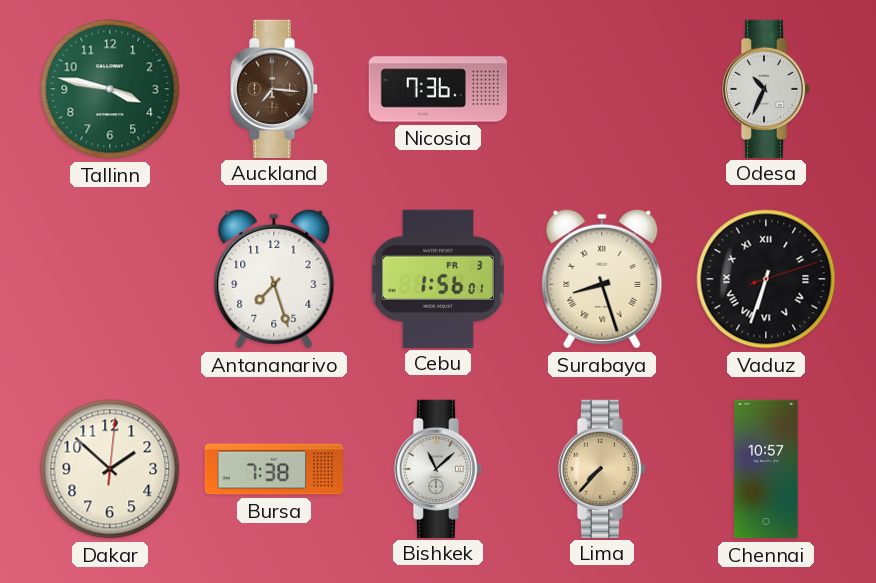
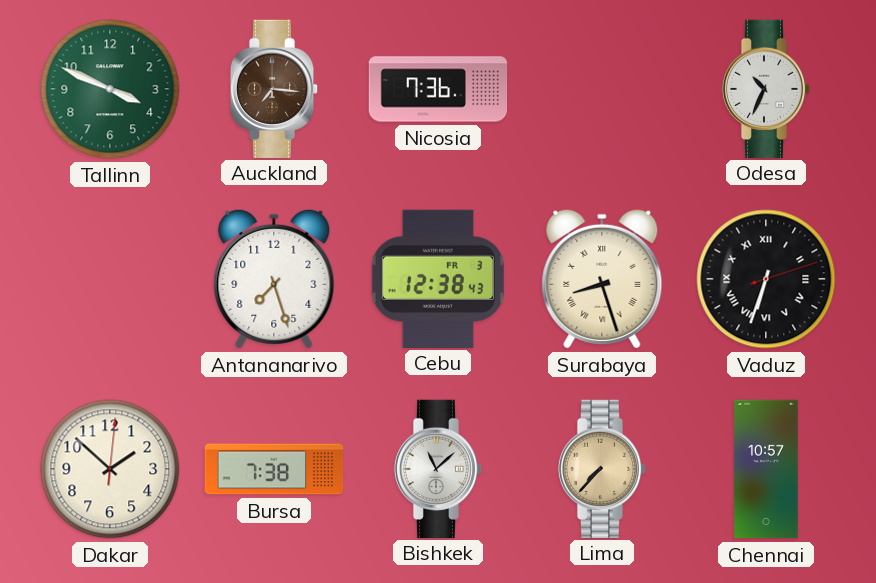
Tallinn: 3:47 -> 3:49
Cebu: 1:56 -> 12:38
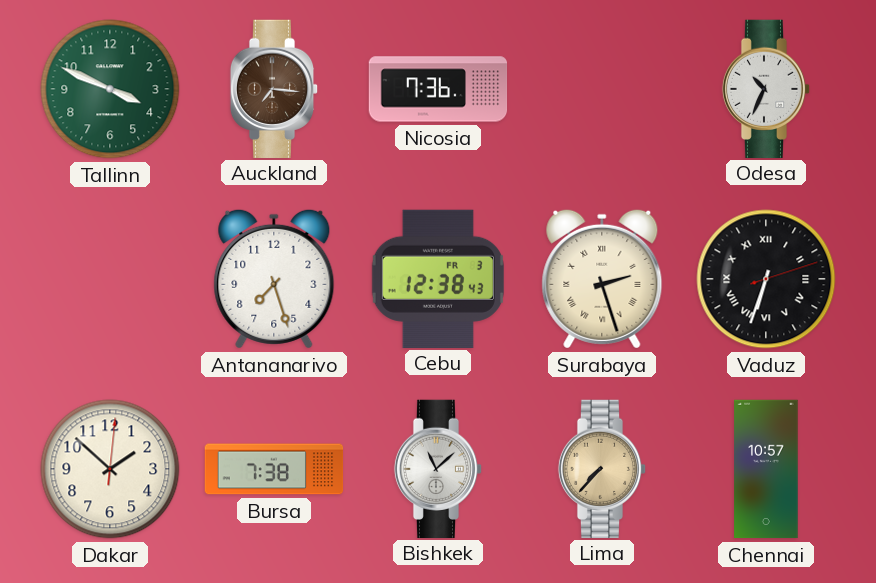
Surabaya: 8:27 -> 2:27
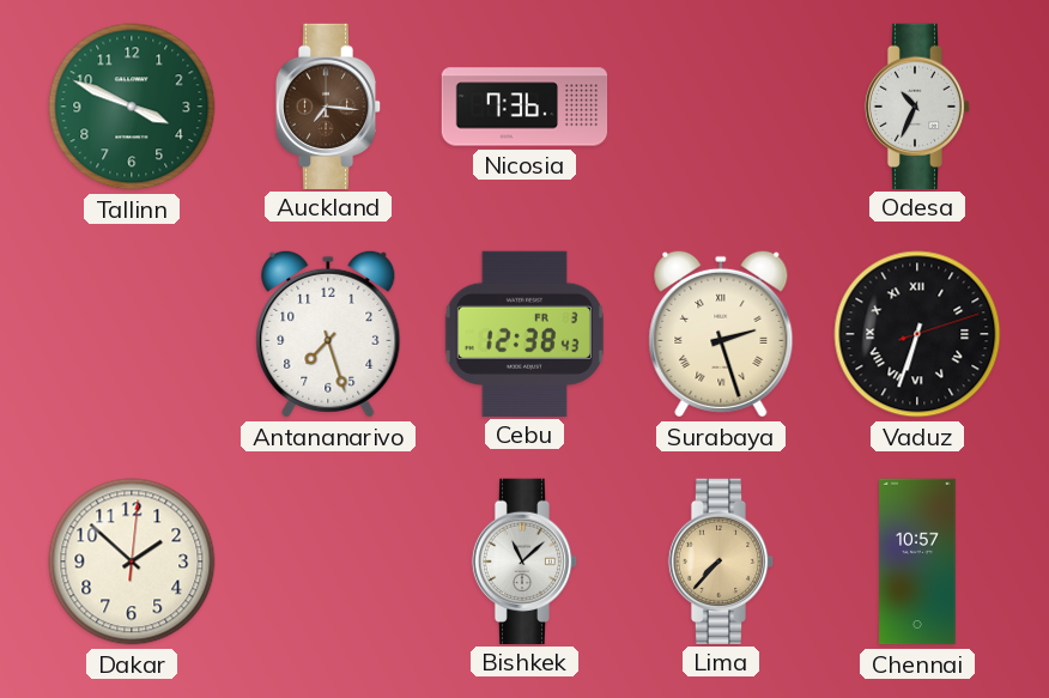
Bursa: 7:38 -> none
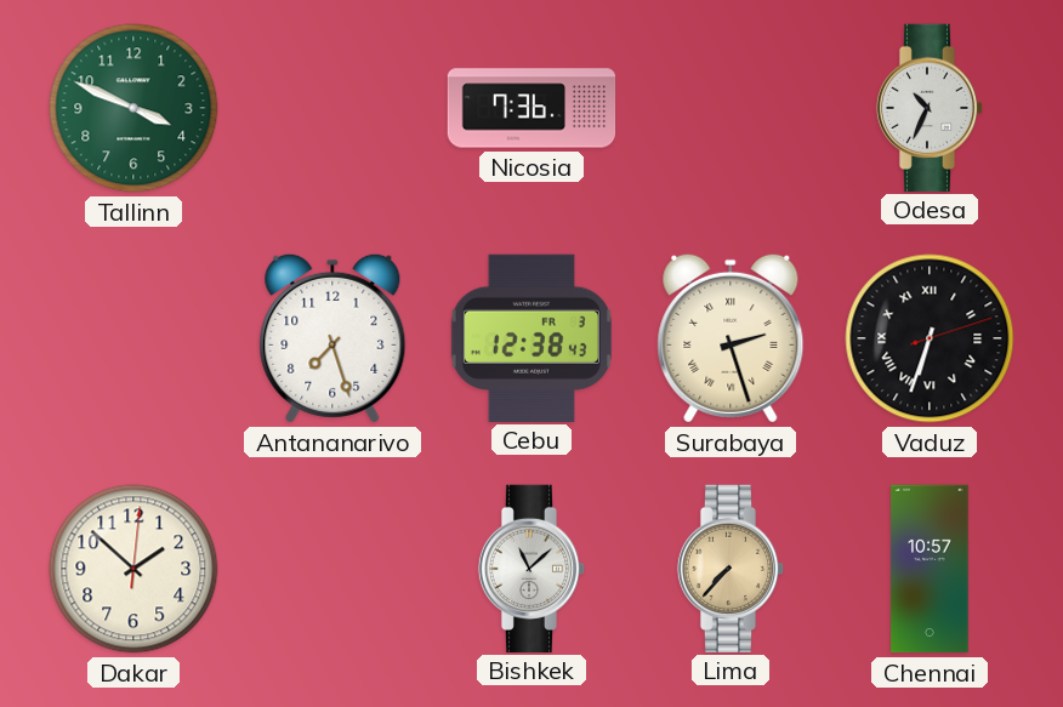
Auckland: 7:16 -> none
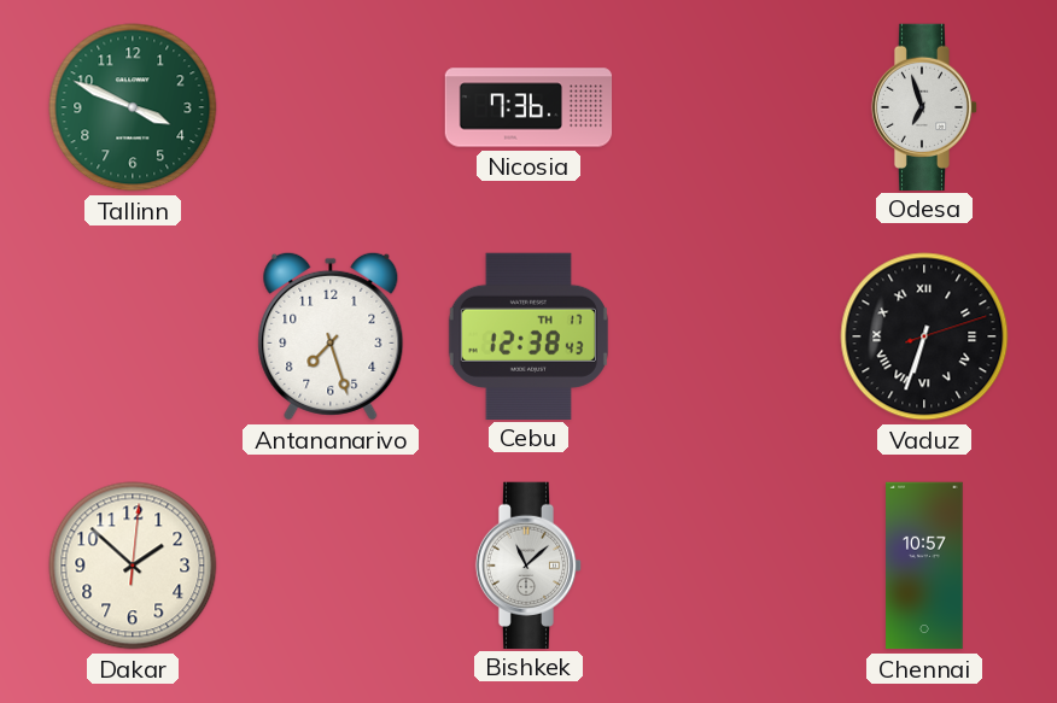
Odesa: 10:34 -> 6:57
Cebu date: FR 3 -> TH 17
Surabaya: 2:27 -> none
Lima: 7:37 -> none
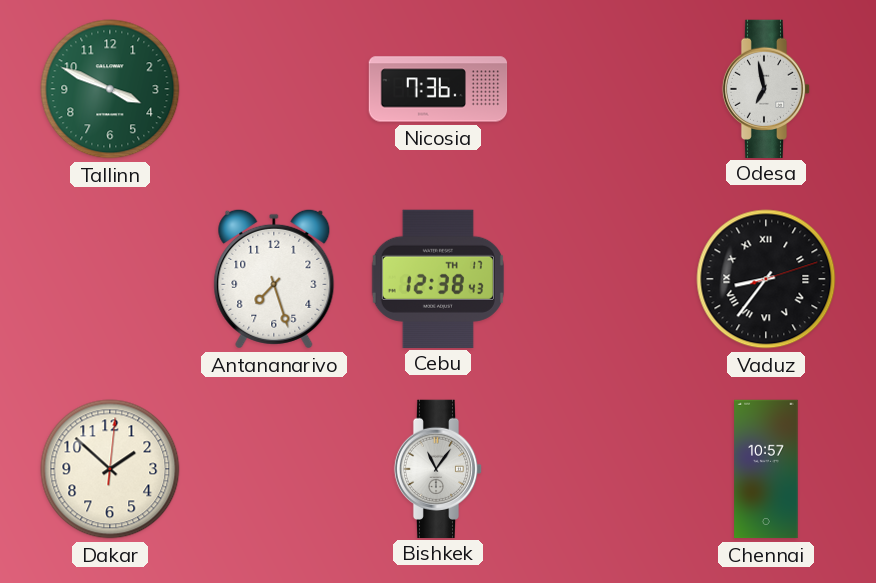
Odesa: 6:57 -> 6:58
Vaduz: 6:33 -> 8:36
Bishkek: 11:08 -> 11:06
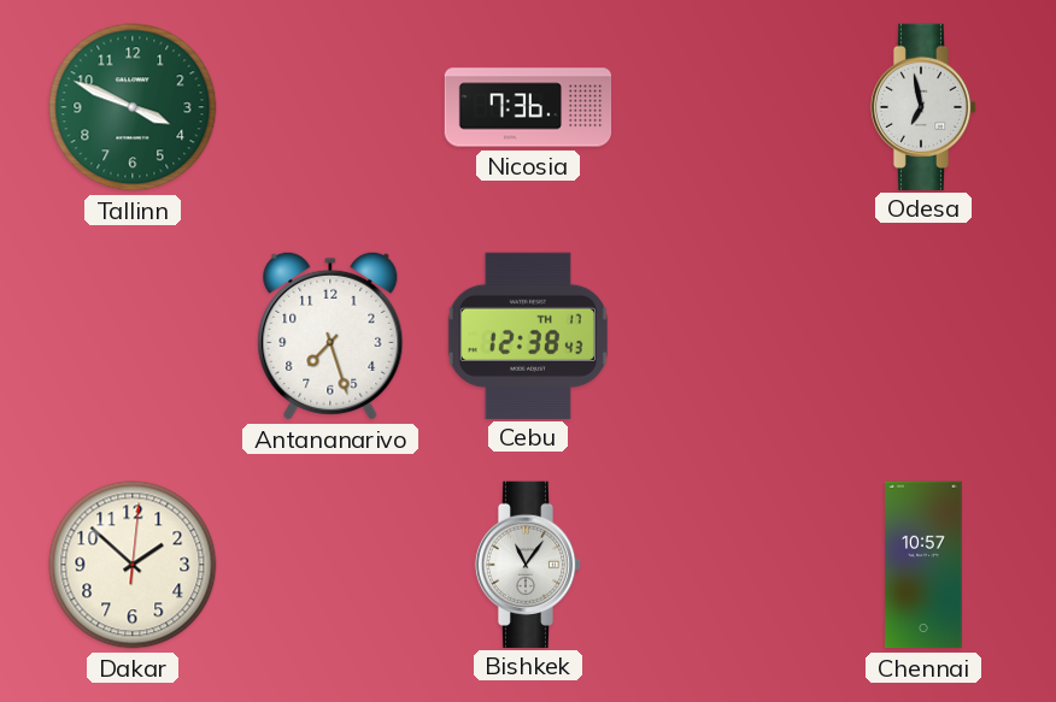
Vaduz: 8:36 -> none
